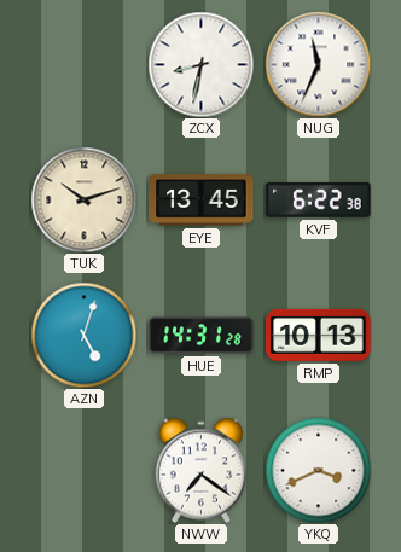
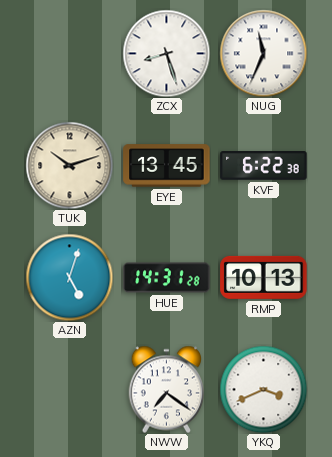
ZCX: 8:32 -> 8:27
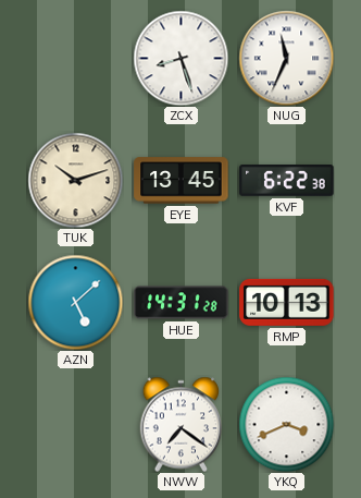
AZN: 5:03 -> 5:08
